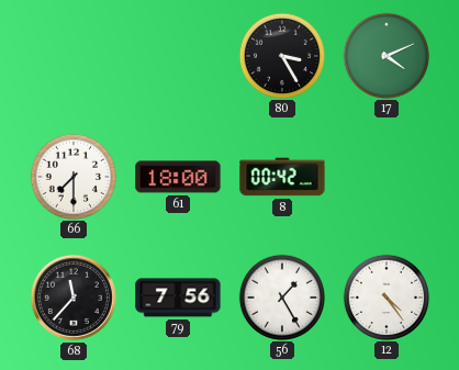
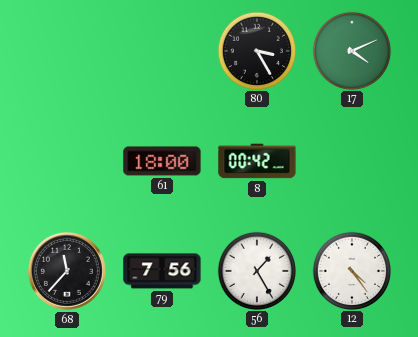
66: 7:30 -> none
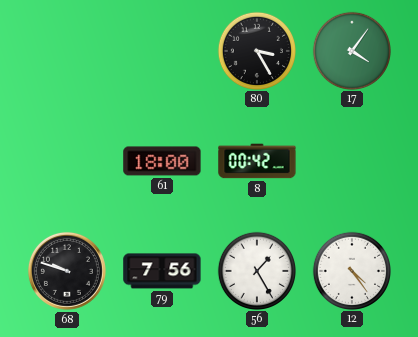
17: 4:11 -> 4:06
68: 11:37 -> 9:48
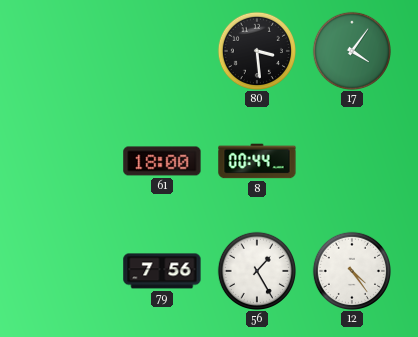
80: 3:25 -> 3:29
8: 00:42 -> 00:44
68: 9:48 -> none
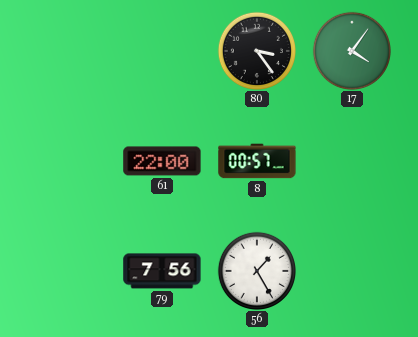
80: 3:29 -> 3:24
61: 18:00 -> 22:00
8: 00:44 -> 00:57
12: 4:24 -> none
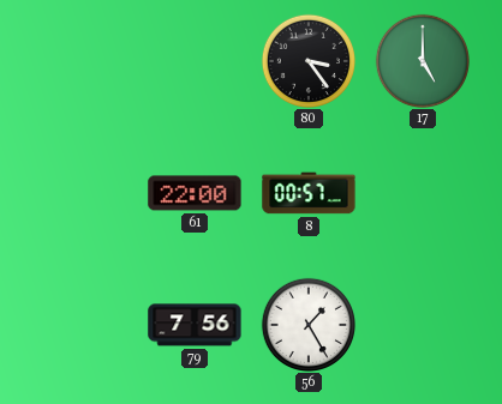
17: 4:06 -> 5:00
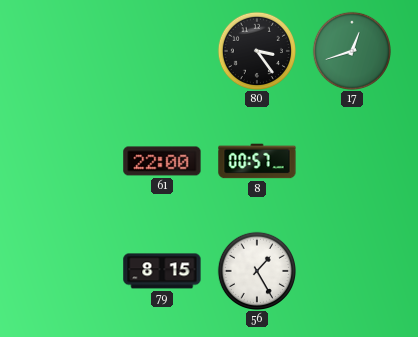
17: 5:00 -> 12:42
79: 7:56 -> 8:15
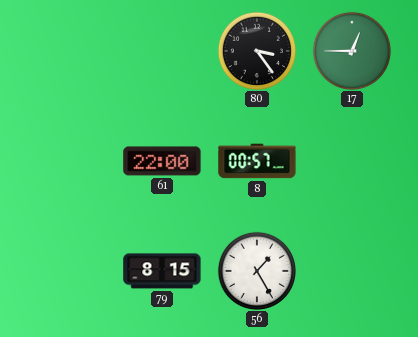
17: 12:42 -> 12:45
